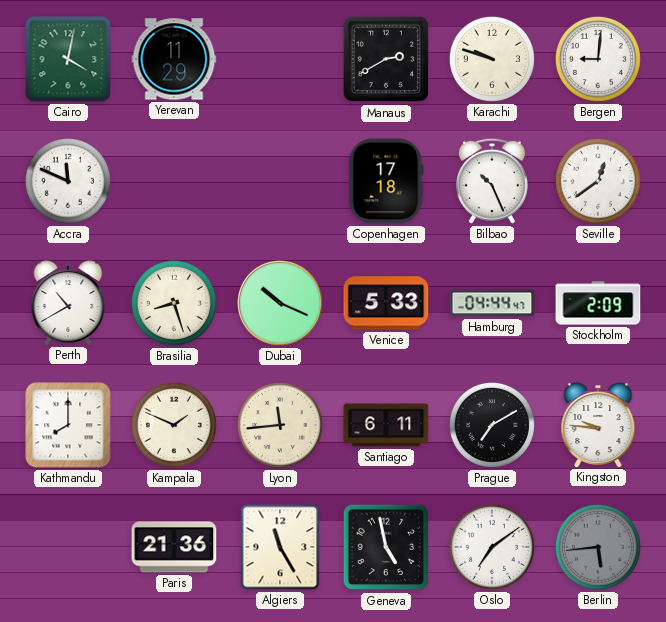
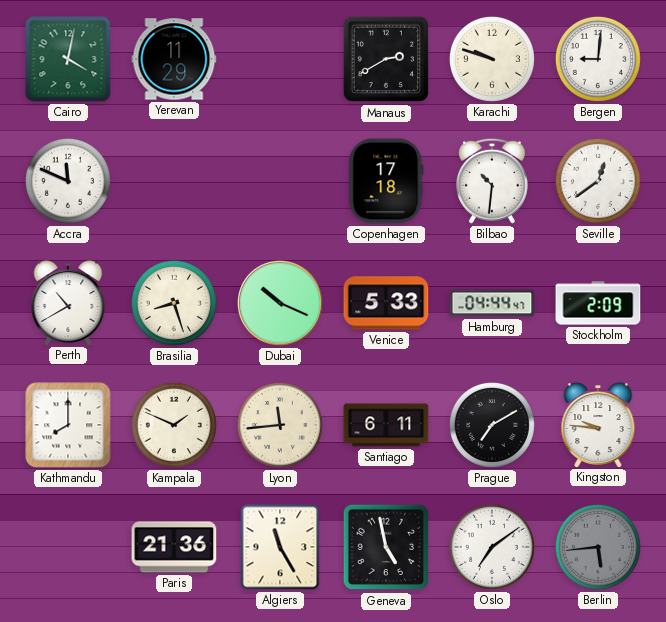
Bilbao: 10:26 -> 10:31
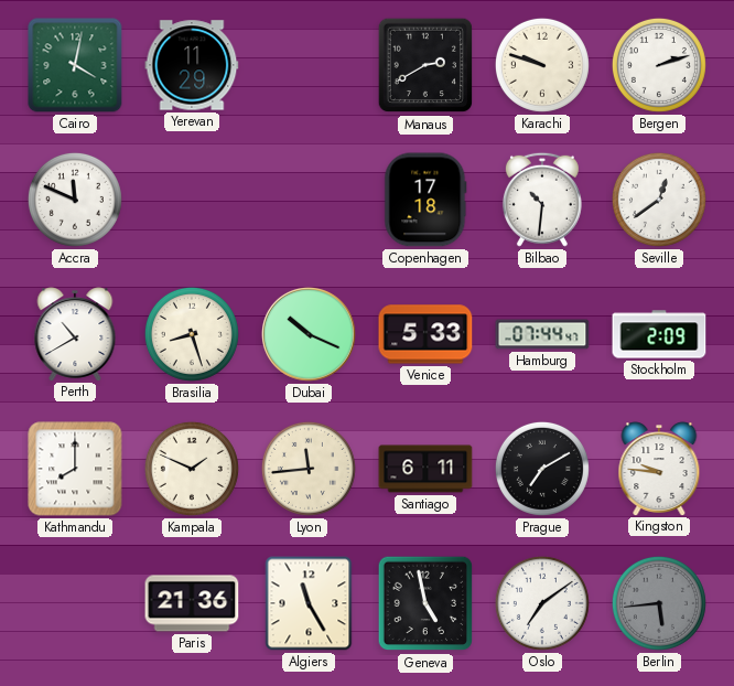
Bergen: 9:01 -> 2:12
Hamburg: 04:44 -> 07:44
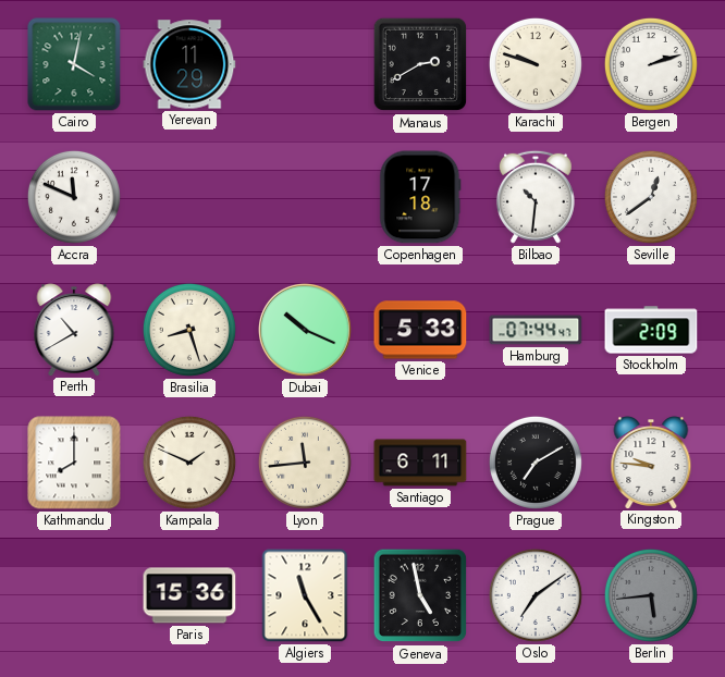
Paris: 21:36 -> 15:36
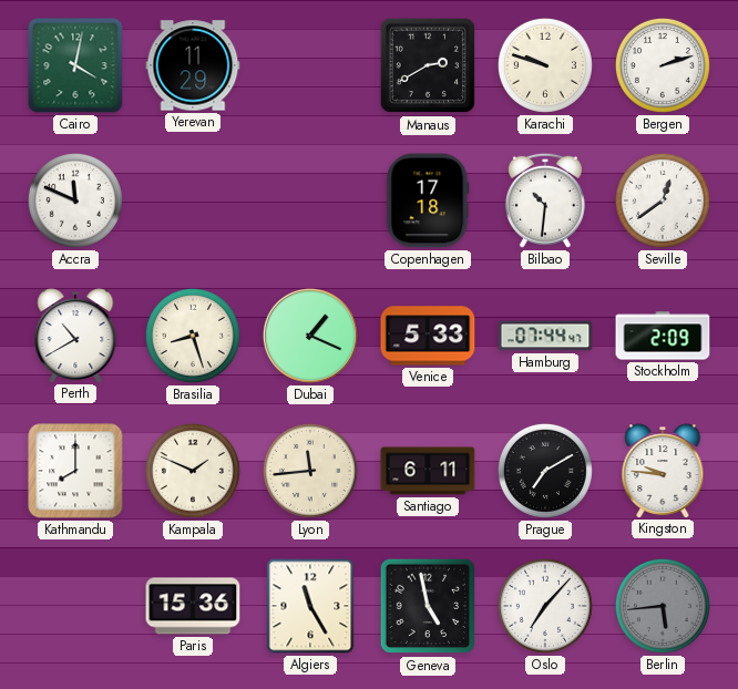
Dubai: 10:19 -> 1:19
Oslo: 7:09 -> 7:07
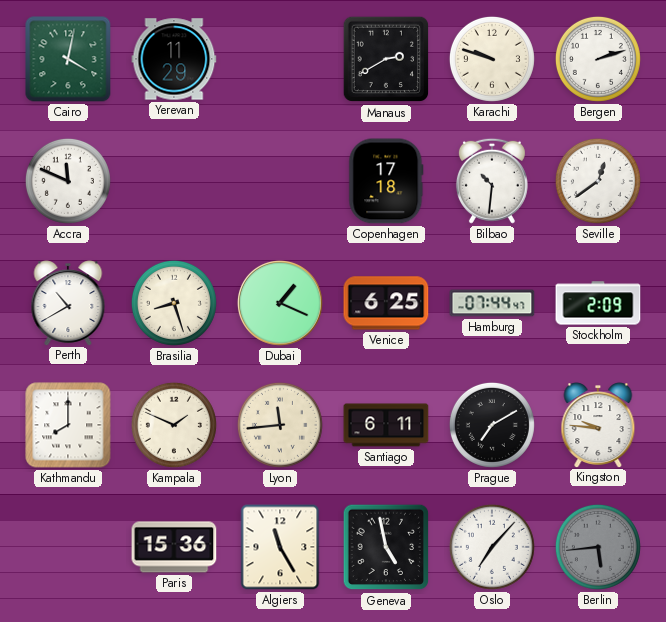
Venice: 5:33 -> 6:25
